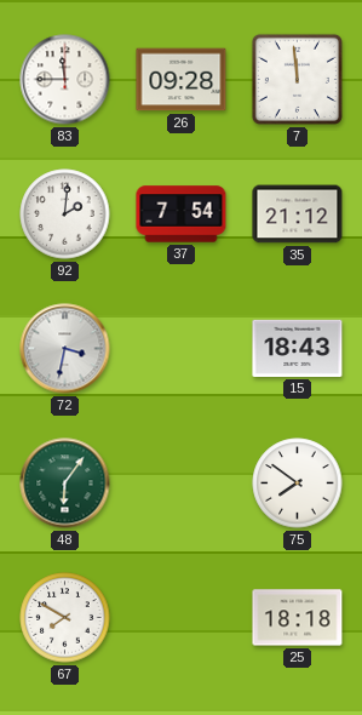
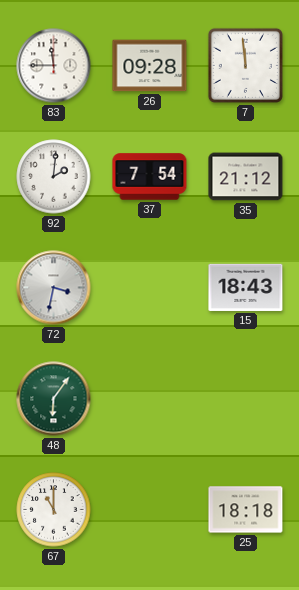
75: 7:51 -> none
67: 7:50 -> 11:00
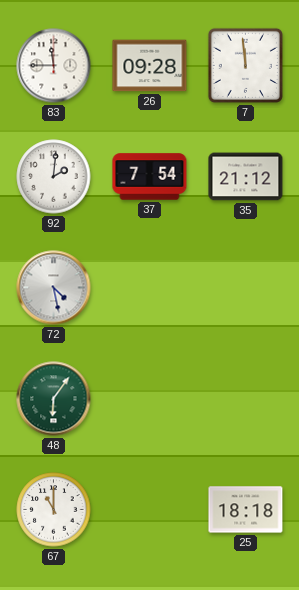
72: 3:32 -> 4:28
15: 18:43 -> none
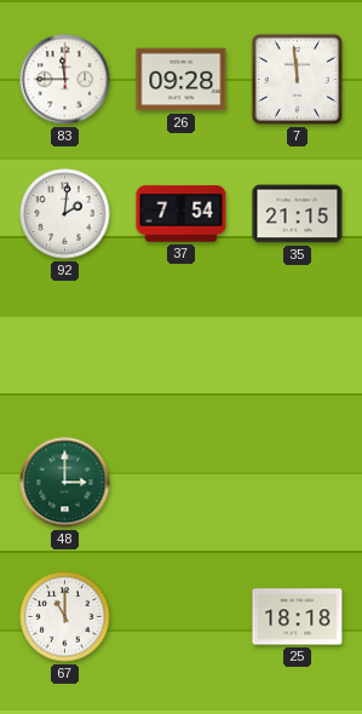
35: 21:12 -> 21:15
72: 4:28 -> none
48: 6:06 -> 3:00
